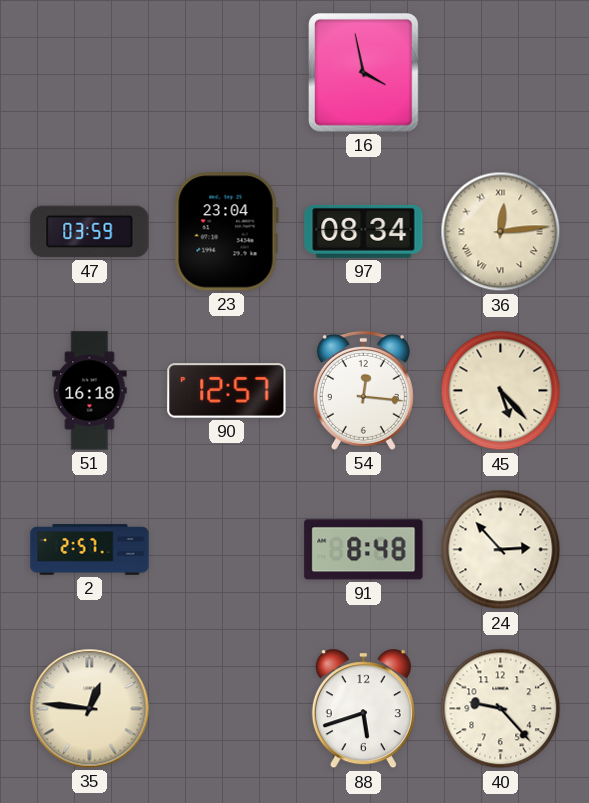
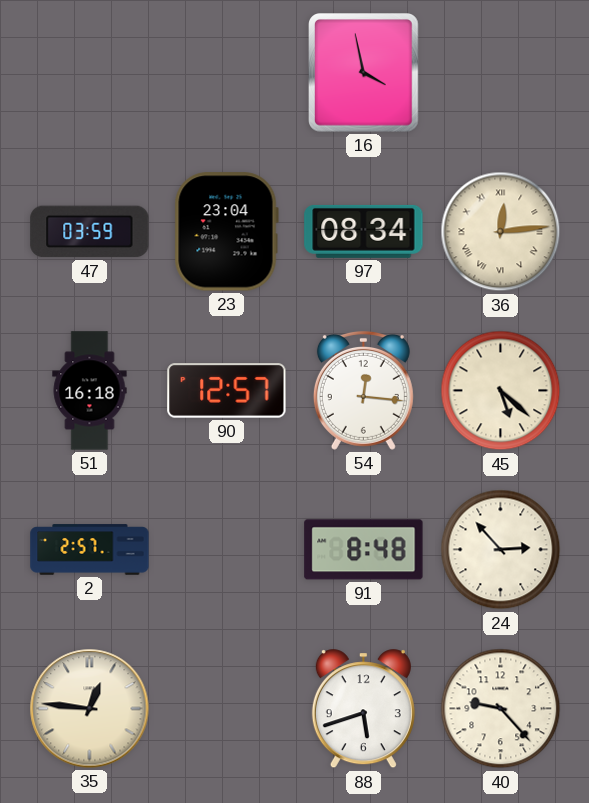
45: 5:23 -> 5:22
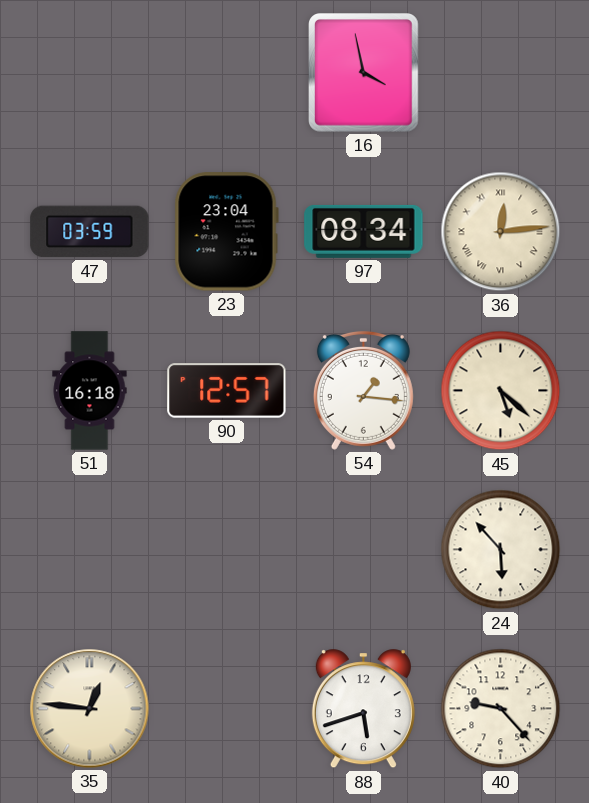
54: 12:16 -> 1:16
2: 2:57 -> none
91: 8:48 -> none
24: 2:53 -> 5:53
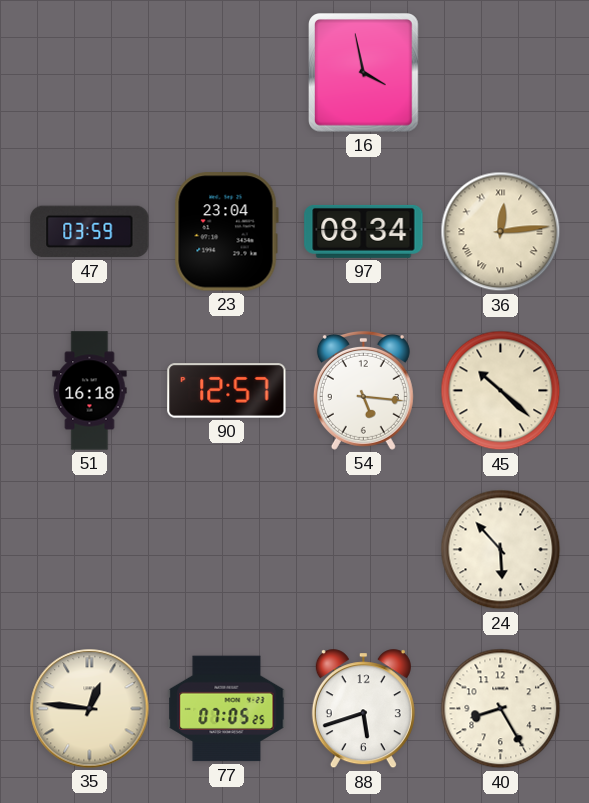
54: 1:16 -> 5:16
45: 5:22 -> 10:22
77: none -> 07:05
40: 9:23 -> 8:25
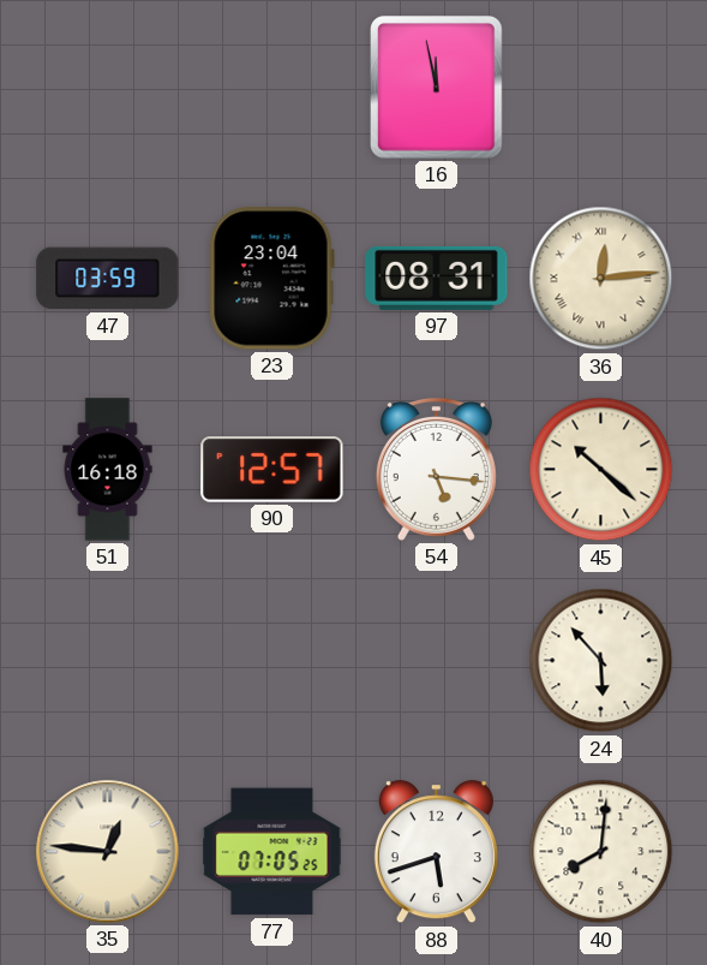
16: 3:58 -> 11:58
97: 08:34 -> 08:31
40: 8:25 -> 8:01
